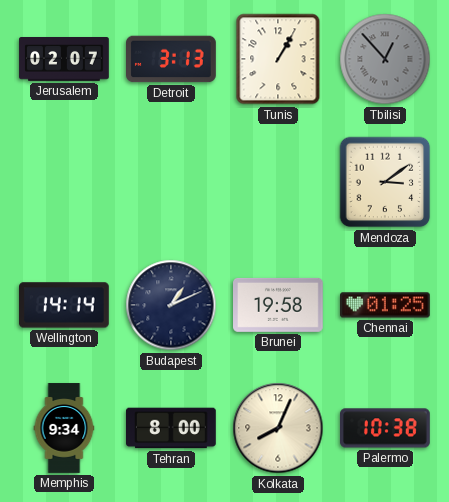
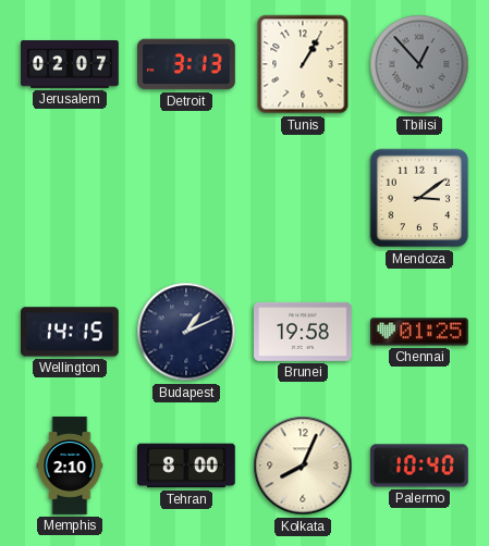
Wellington: 14:14 -> 14:15
Memphis: 9:34 -> 2:10
Palermo: 10:38 -> 10:40
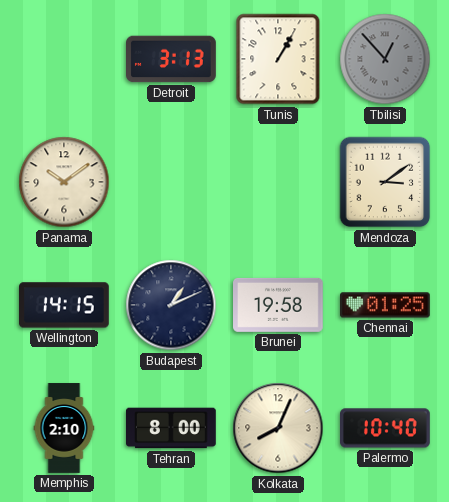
Jerusalem: 02:07 -> none
Panama: none -> 10:09
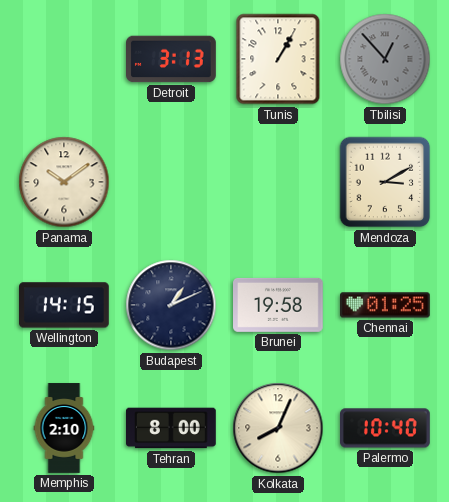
Mendoza: 3:09 -> 3:10
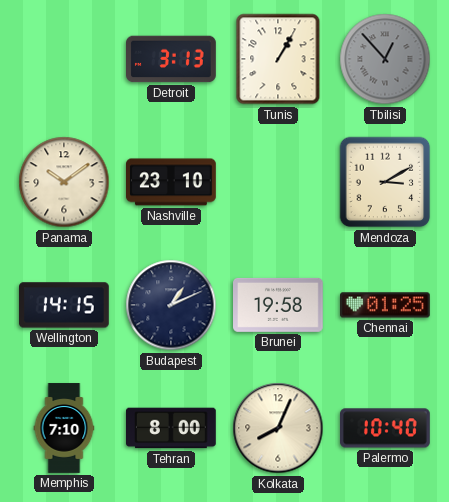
Nashville: none -> 23:10
Memphis: 2:10 -> 7:10
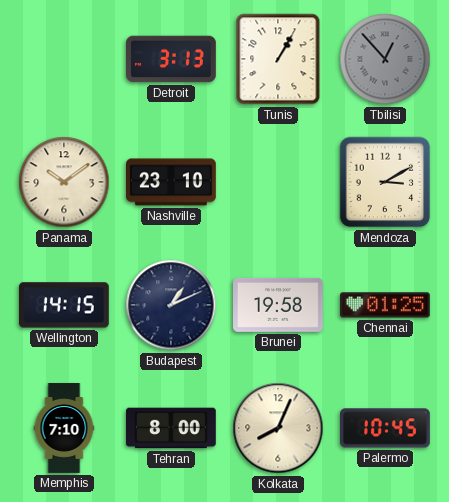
Palermo: 10:40 -> 10:45
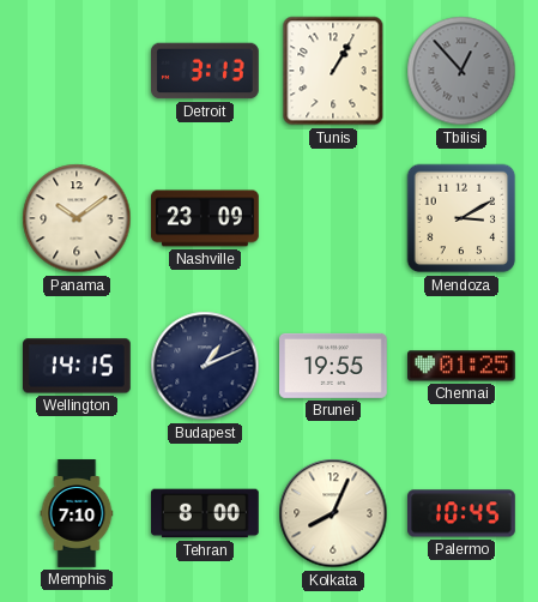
Nashville: 23:10 -> 23:09
Brunei: 19:58 -> 19:55
